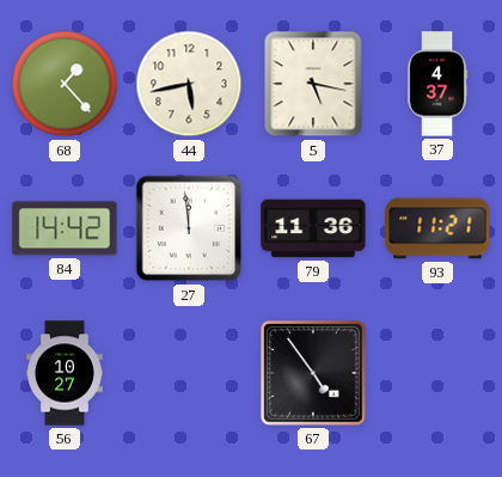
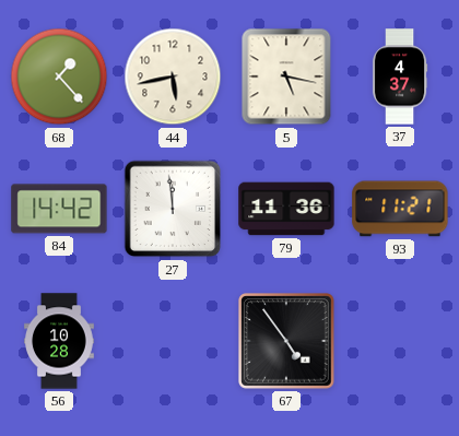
56: 10:27 -> 10:28
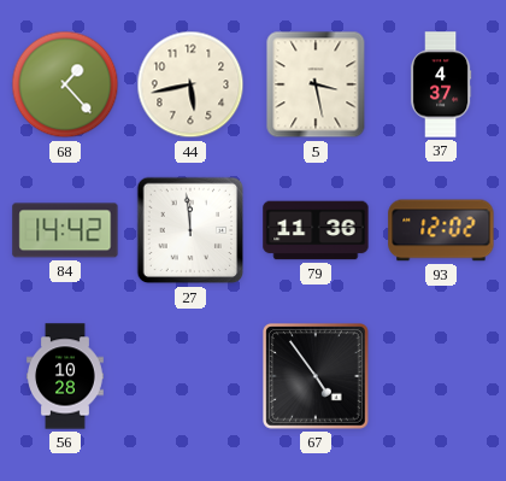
5: 5:17 -> 3:28
93: 11:21 -> 12:02
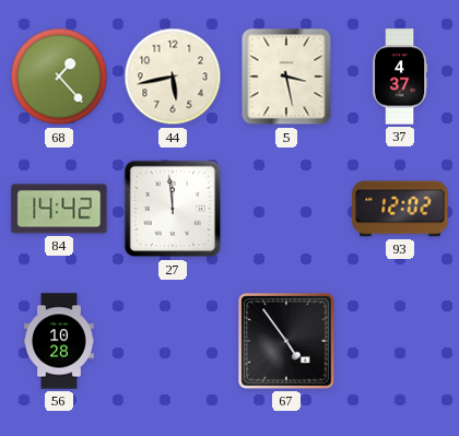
79: 11:36 -> none
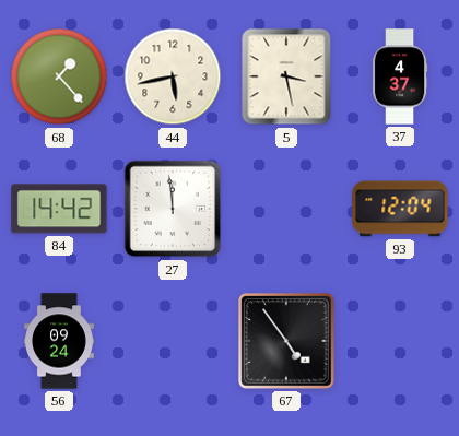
93: 12:02 -> 12:04
56: 10:28 -> 09:24
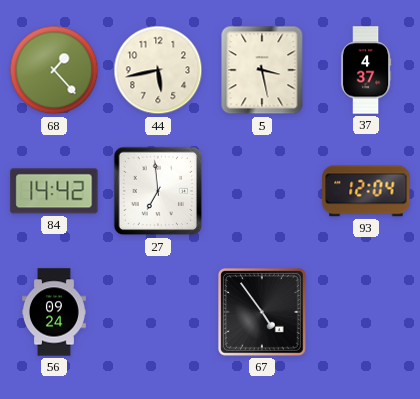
27: 11:59 -> 6:59
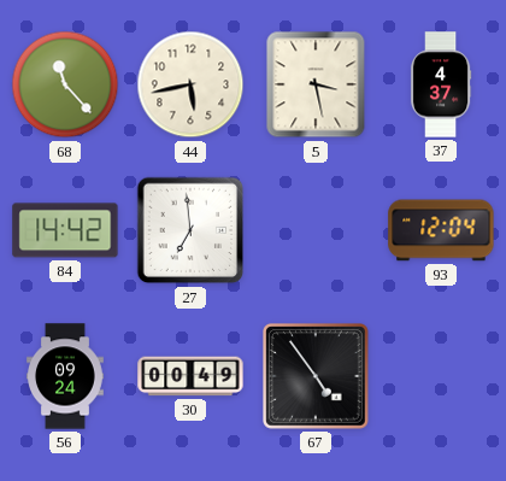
68: 1:23 -> 11:23
30: none -> 00:49
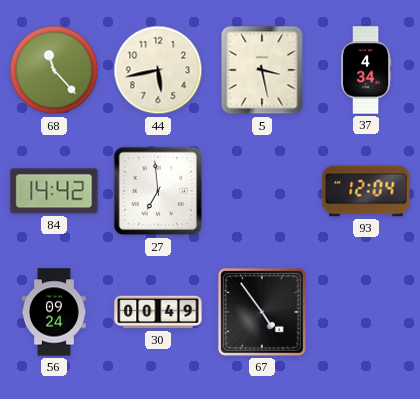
37: 4:37 -> 4:34
